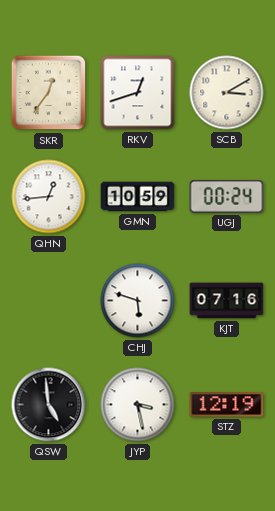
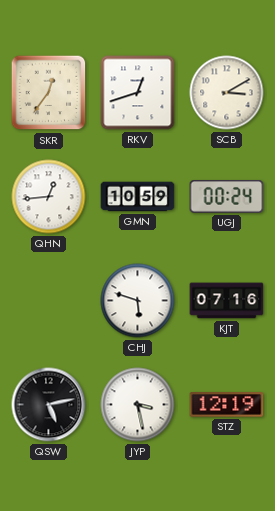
QSW: 4:59 -> 5:13
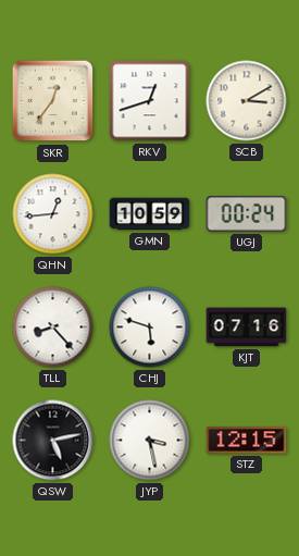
TLL: none -> 8:23
STZ: 12:19 -> 12:15
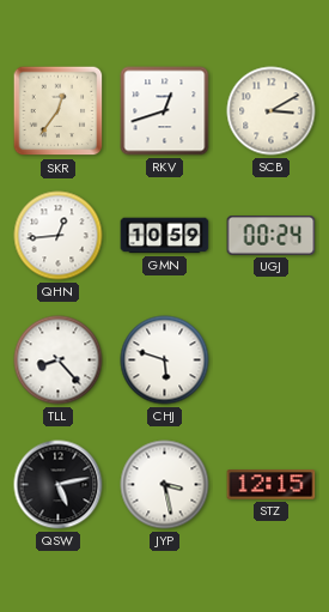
KJT: 07:16 -> none
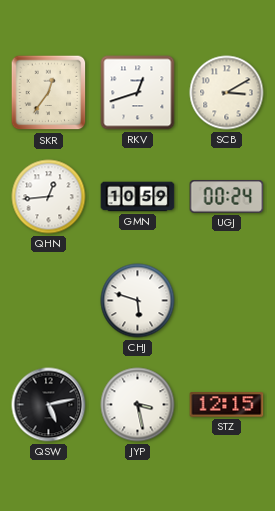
TLL: 8:23 -> none
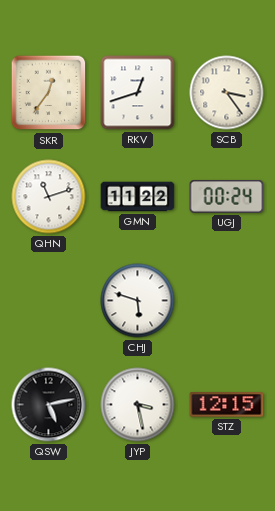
SCB: 3:10 -> 3:24
QHN: 12:44 -> 11:12
GMN: 10:59 -> 11:22
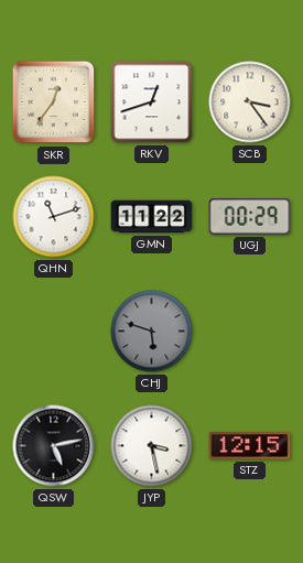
UGJ: 00:24 -> 00:29
CHJ dial: white -> grey
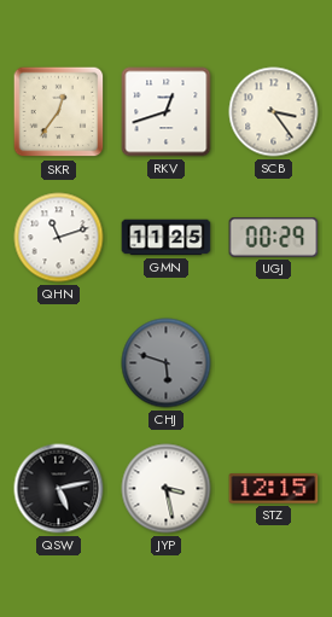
GMN: 11:22 -> 11:25
